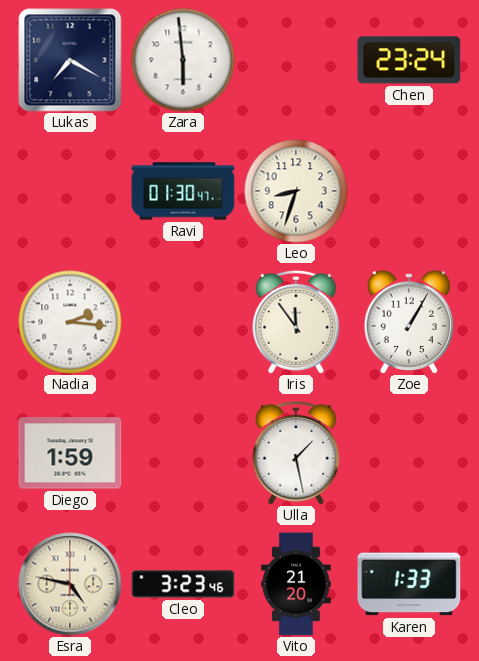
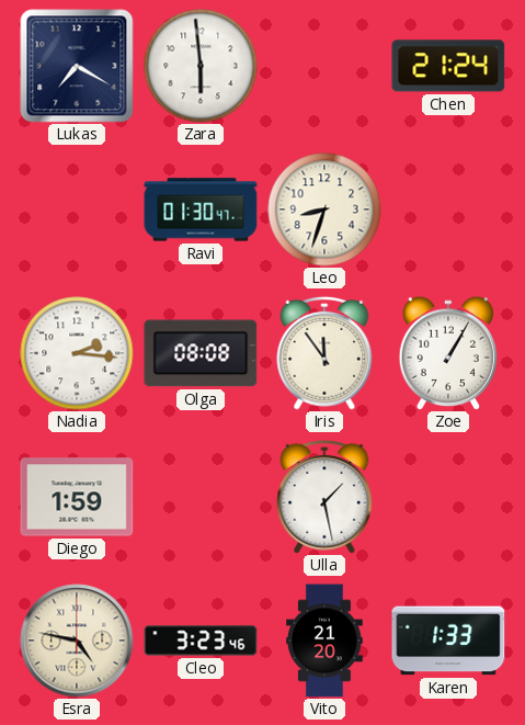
Chen: 23:24 -> 21:24
Olga: none -> 08:08
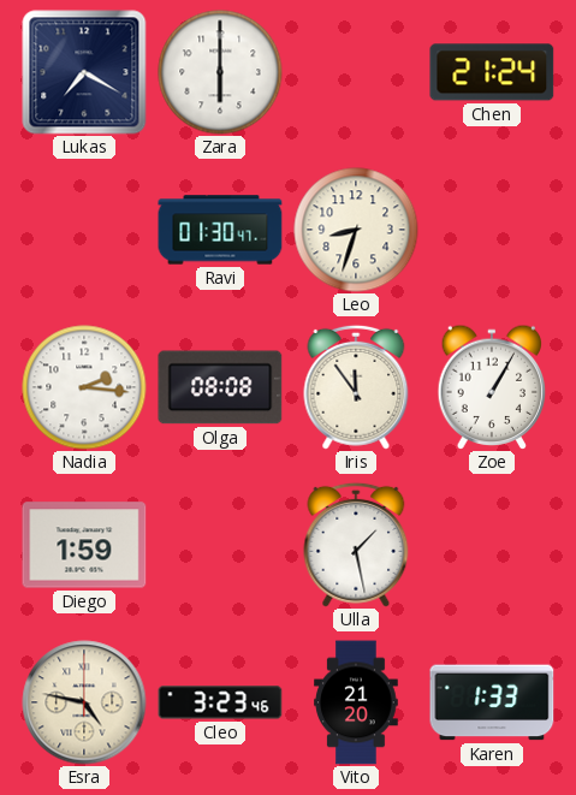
Zara: 5:59 -> 6:00
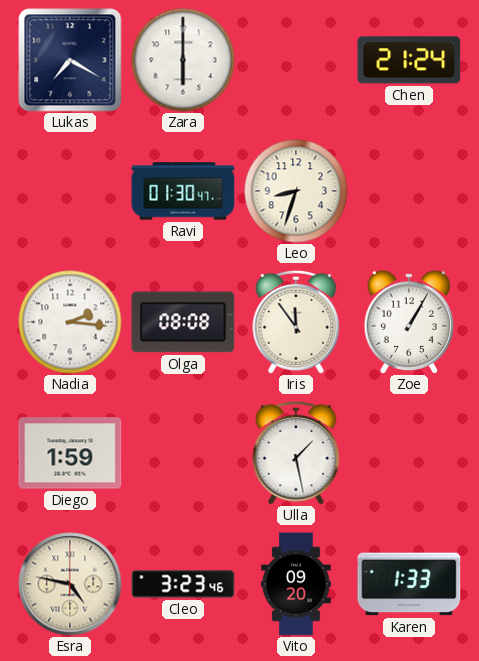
Vito: 21:20 -> 09:20
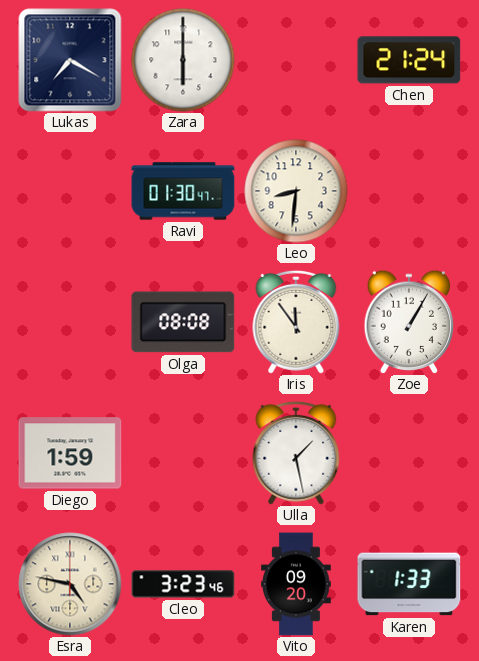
Leo: 8:33 -> 8:31
Nadia: 2:16 -> none
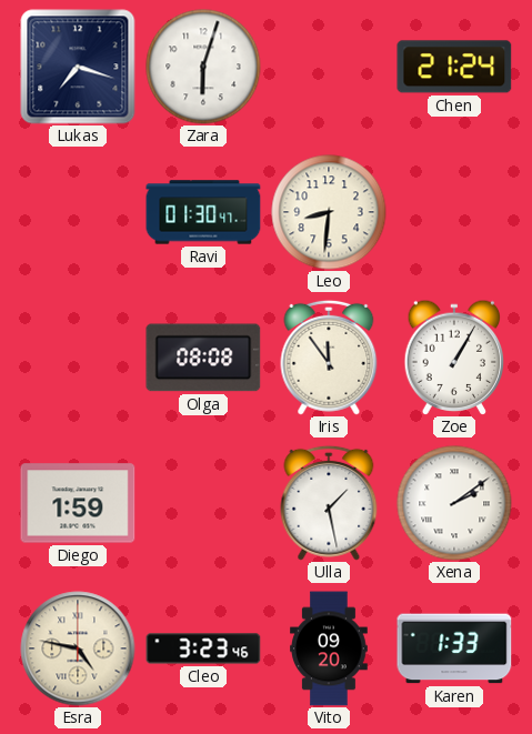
Lukas: 7:20 -> 7:18
Zara: 6:00 -> 6:03
Xena: none -> 2:09
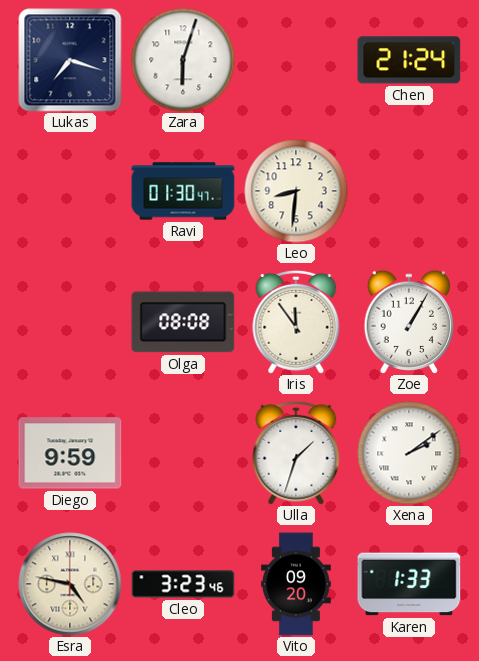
Diego: 1:59 -> 9:59
Ulla: 1:28 -> 1:33
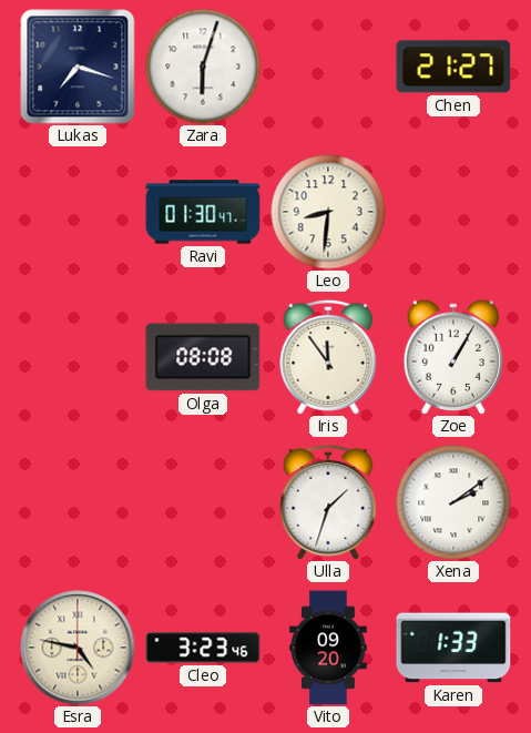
Chen: 21:24 -> 21:27
Diego: 9:59 -> none
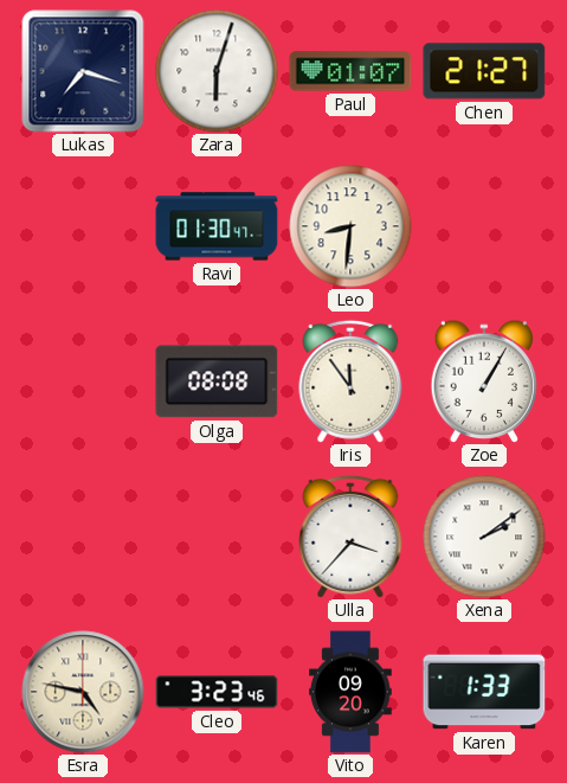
Paul: none -> 01:07
Ulla: 1:33 -> 3:37
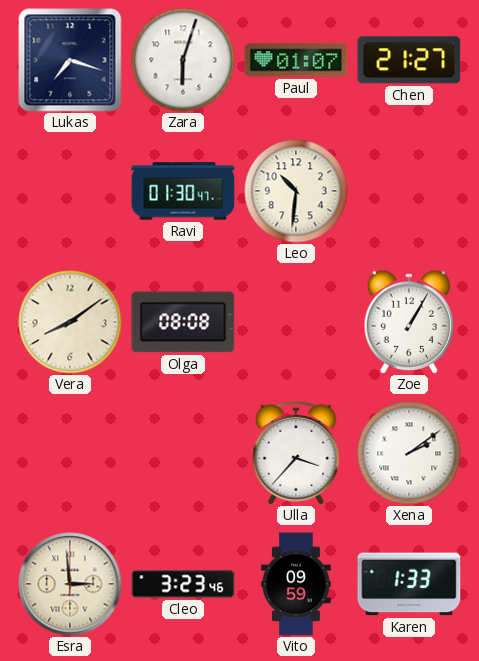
Leo: 8:31 -> 10:31
Vera: none -> 8:09
Iris: 11:54 -> none
Esra: 4:47 -> 2:59
Vito: 09:20 -> 09:59
